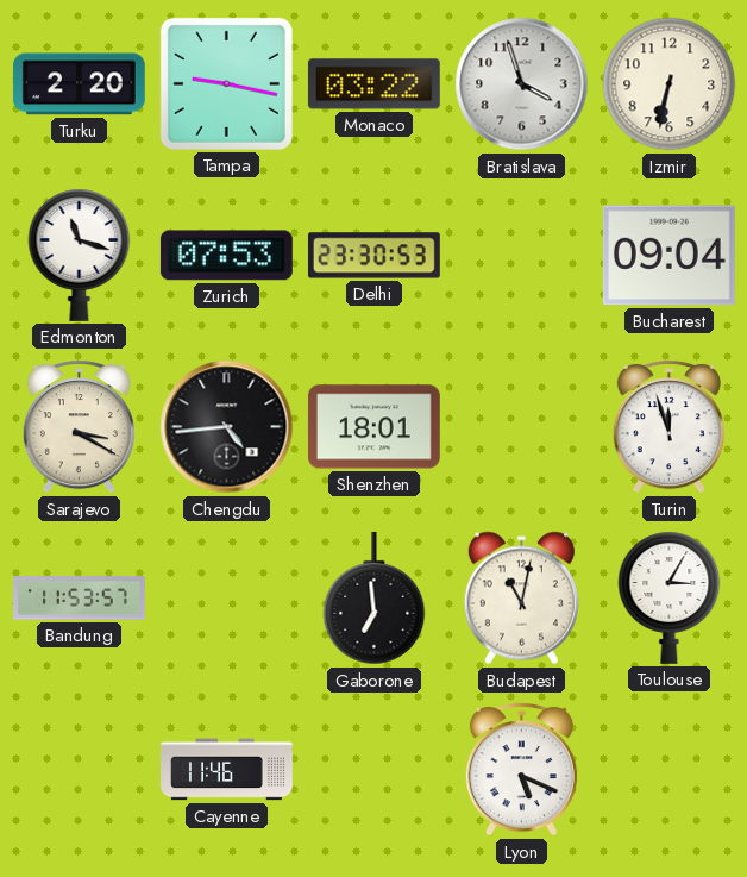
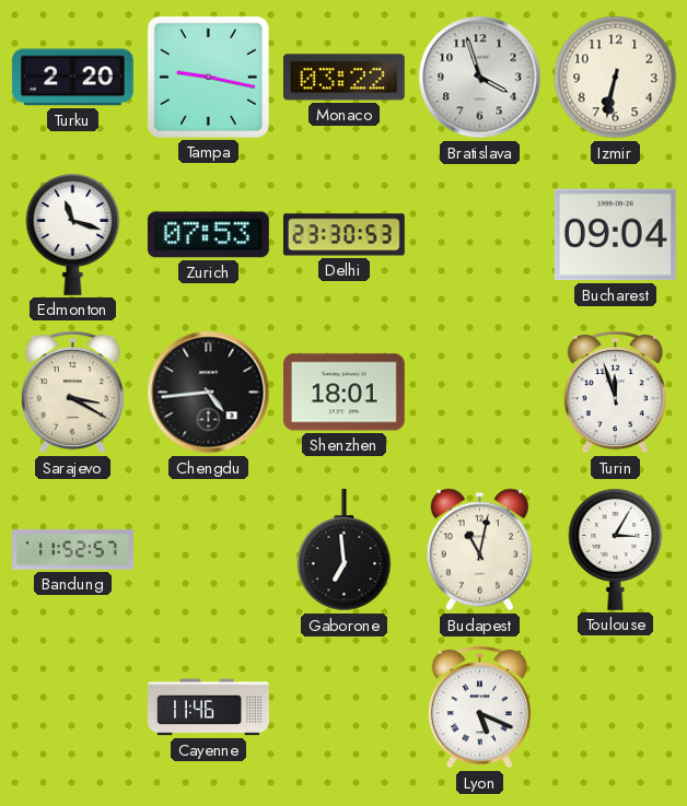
Bandung: 11:53 -> 11:52
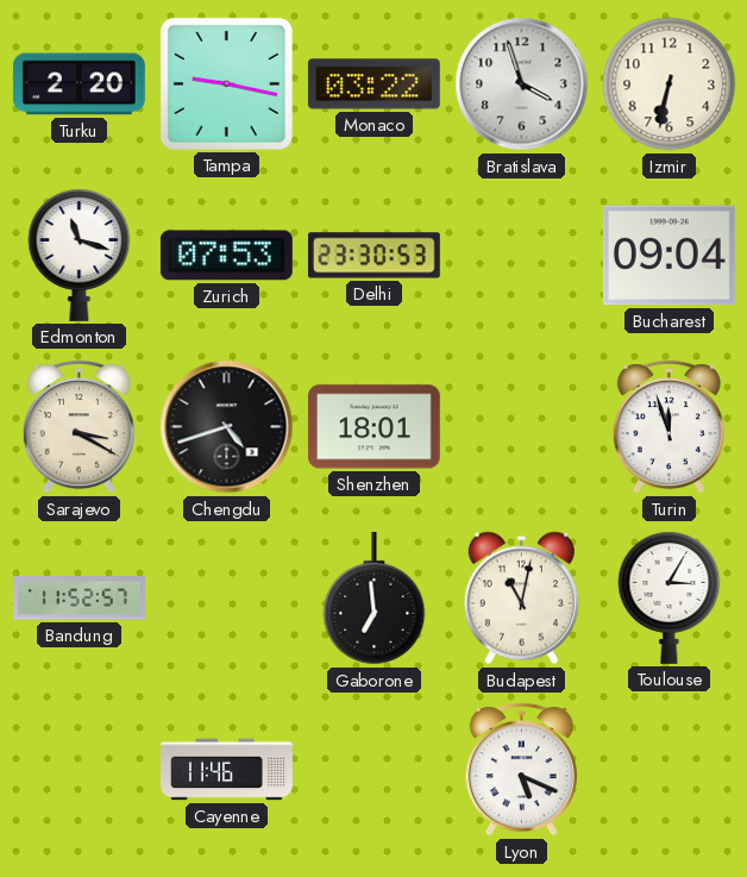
Chengdu: 4:44 -> 4:42
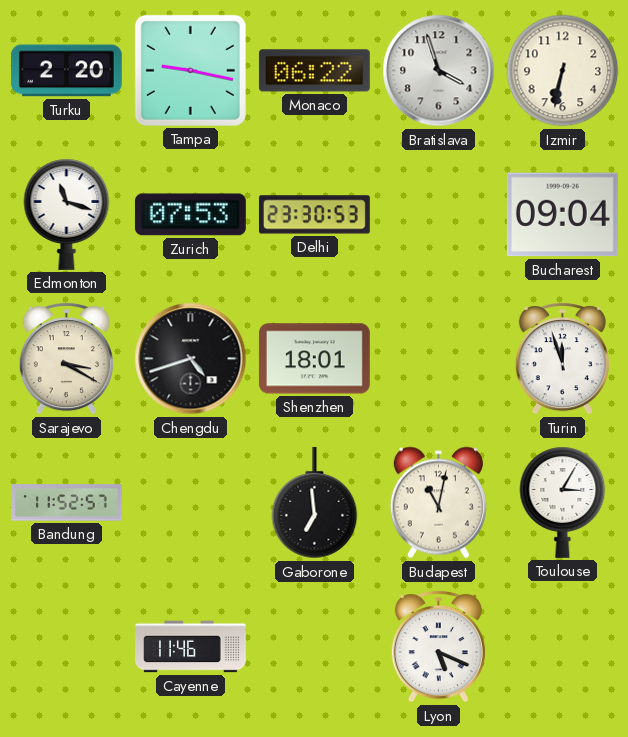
Monaco: 03:22 -> 06:22
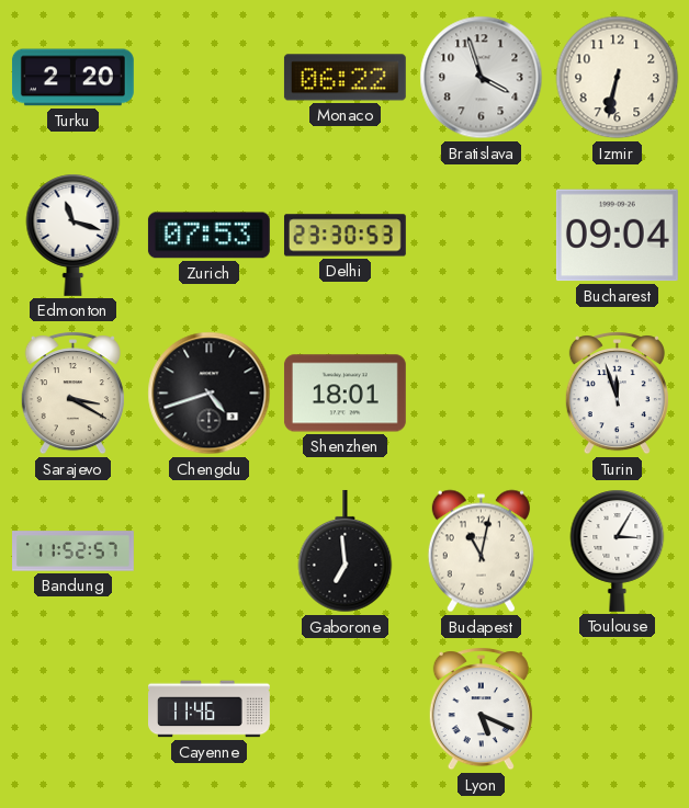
Tampa: 9:17 -> none
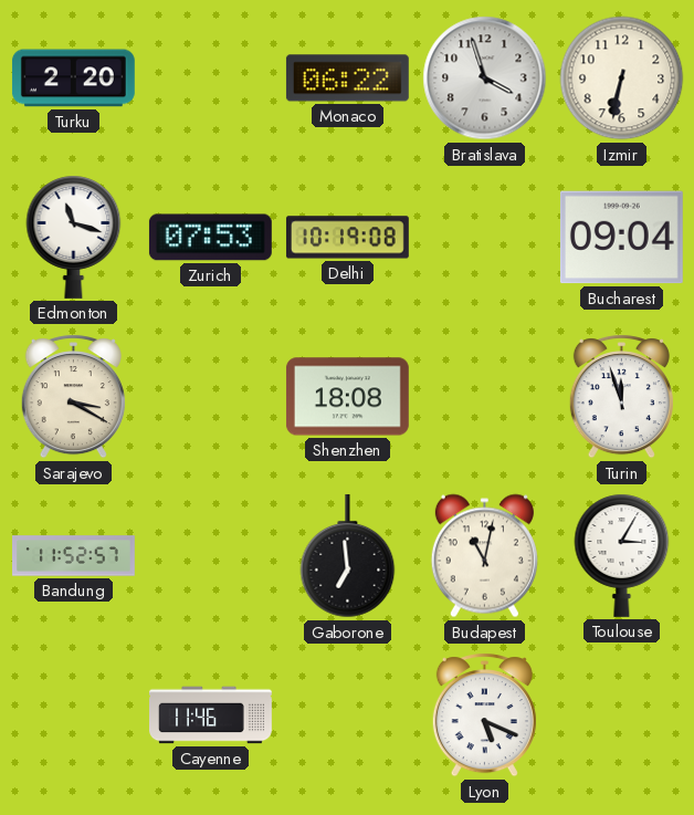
Delhi: 23:30 -> 10:19
Chengdu: 4:42 -> none
Shenzhen: 18:01 -> 18:08
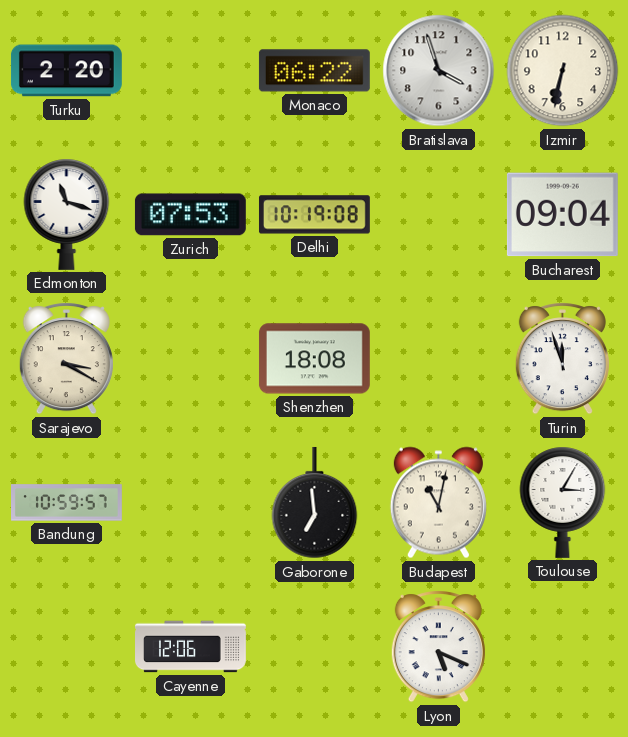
Bandung: 11:52 -> 10:59
Cayenne: 11:46 -> 12:06
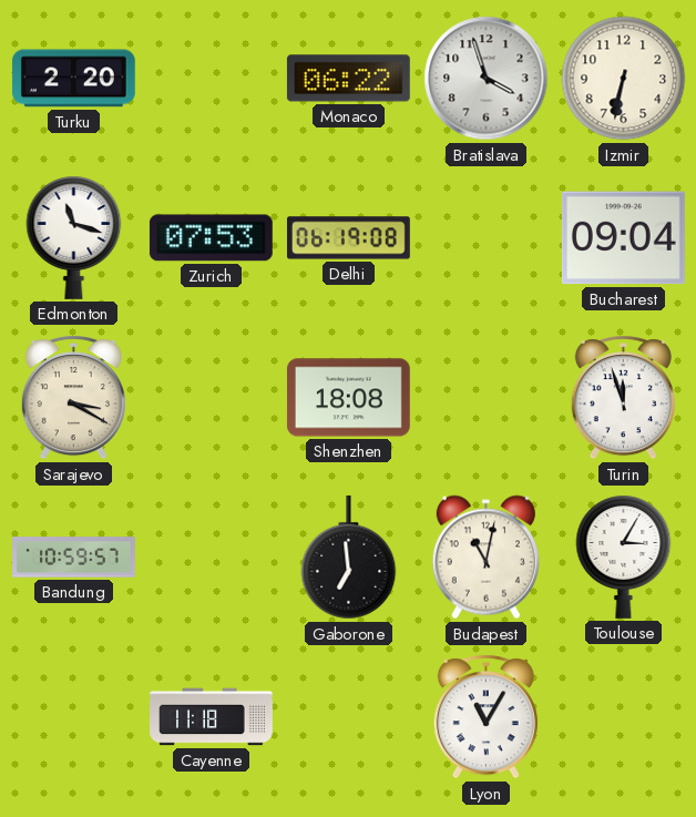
Delhi: 10:19 -> 06:19
Cayenne: 12:06 -> 11:18
Lyon: 5:19 -> 11:05
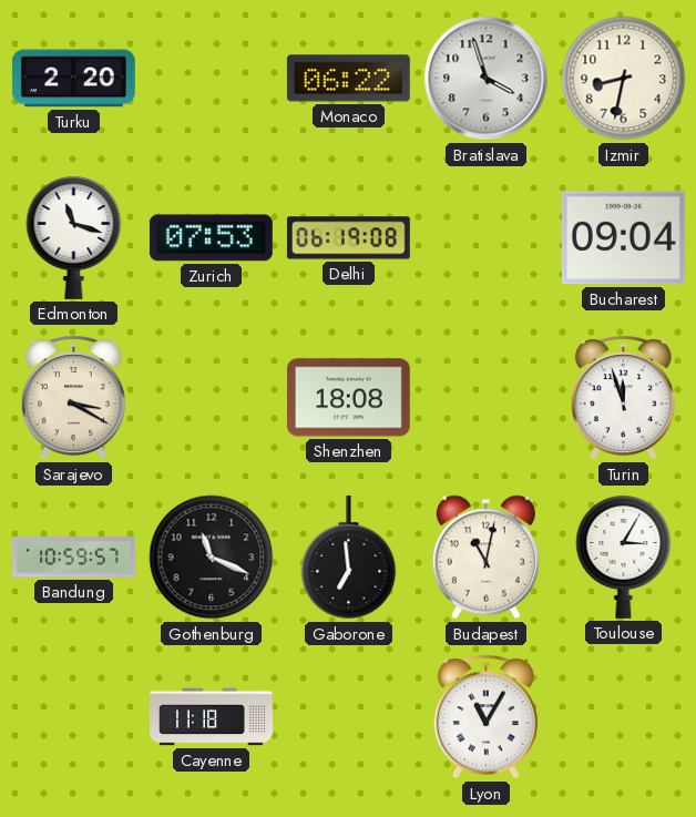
Izmir: 6:32 -> 8:32
Gothenburg: none -> 11:19
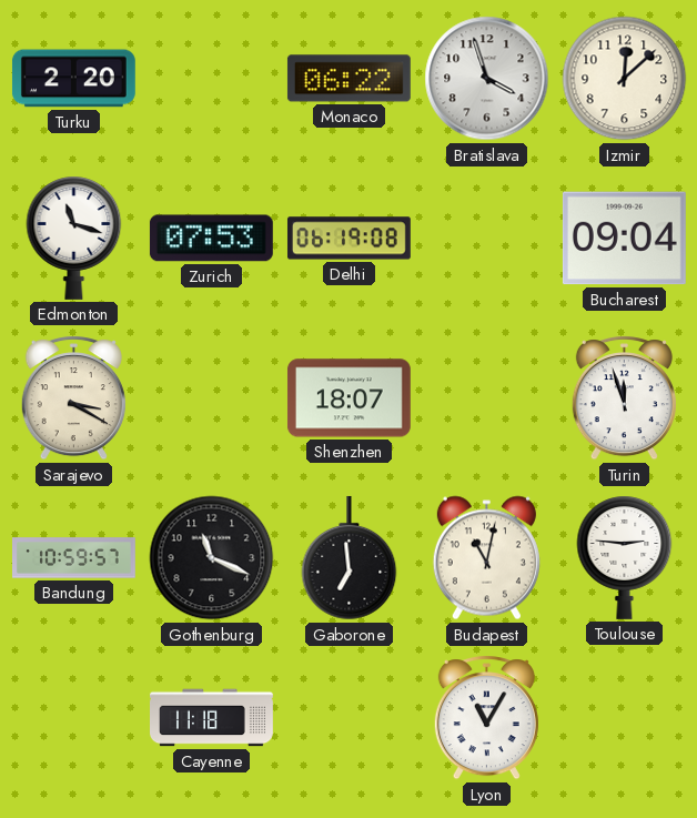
Izmir: 8:32 -> 12:08
Shenzhen: 18:08 -> 18:07
Toulouse: 3:05 -> 2:46
